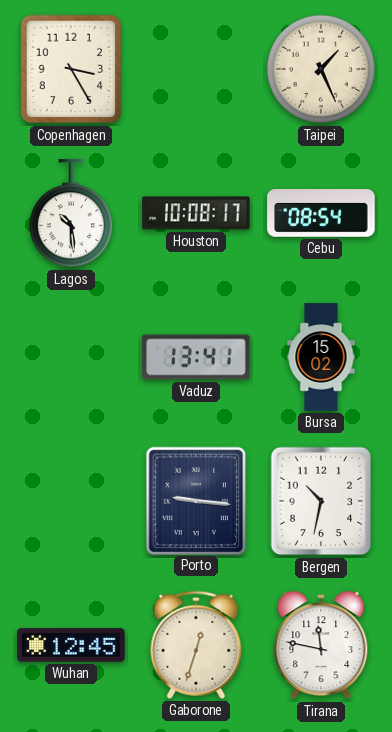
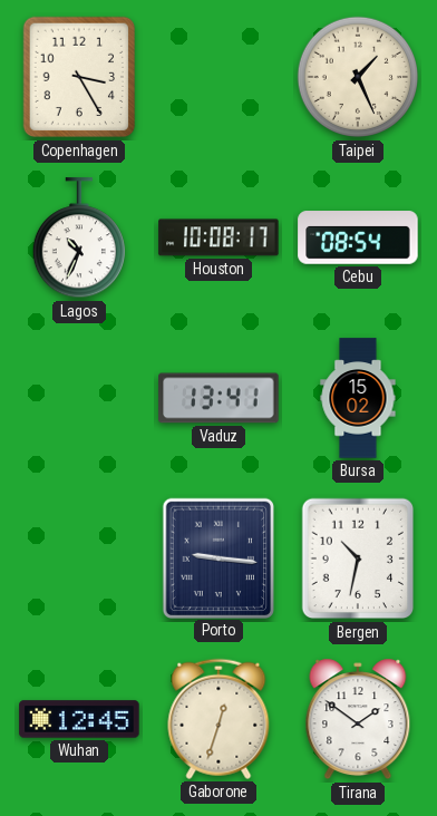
Lagos: 10:29 -> 10:34
Tirana: 11:47 -> 1:51
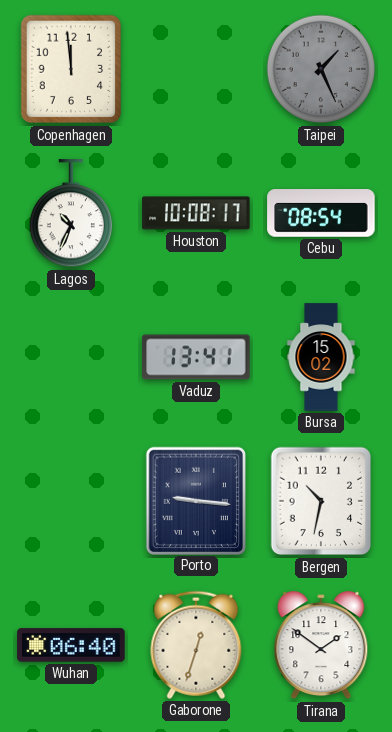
Copenhagen: 3:25 -> 11:59
Taipei dial: cream -> grey
Wuhan: 12:45 -> 06:40
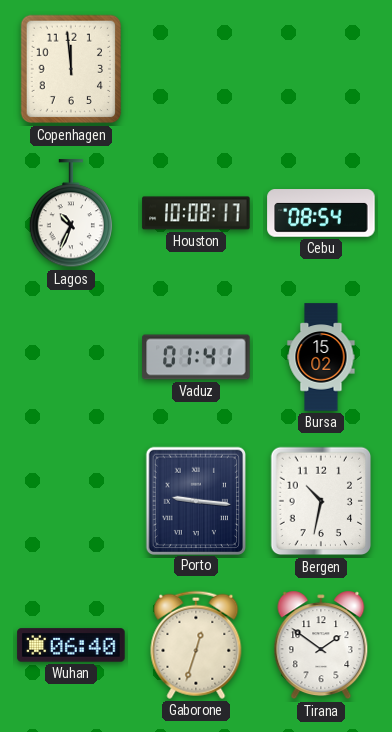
Taipei: 1:26 -> none
Vaduz: 13:41 -> 01:41
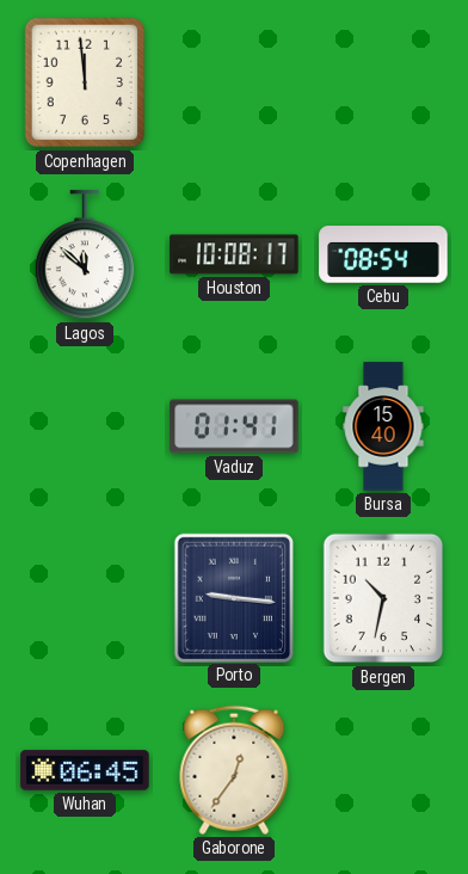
Lagos: 10:34 -> 11:52
Bursa: 15:02 -> 15:40
Wuhan: 06:40 -> 06:45
Gaborone: 12:33 -> 12:36
Tirana: 1:51 -> none
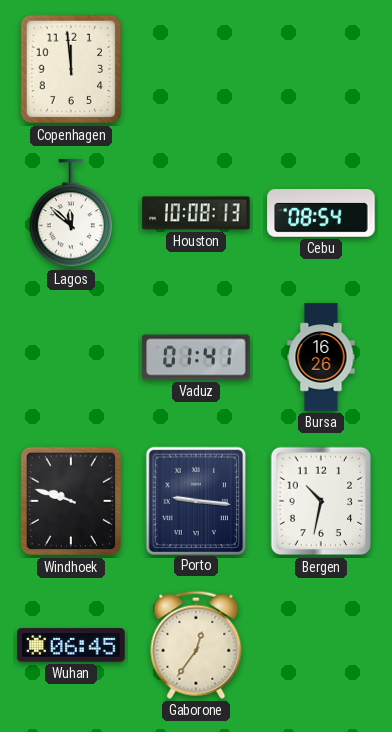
Houston: 10:08:17 -> 10:08:13
Bursa: 15:40 -> 16:26
Windhoek: none -> 9:48
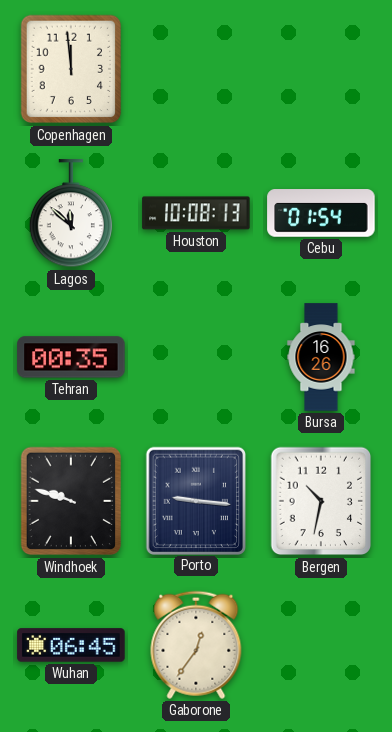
Cebu: 08:54 -> 01:54
Tehran: none -> 00:35
Vaduz: 01:41 -> none
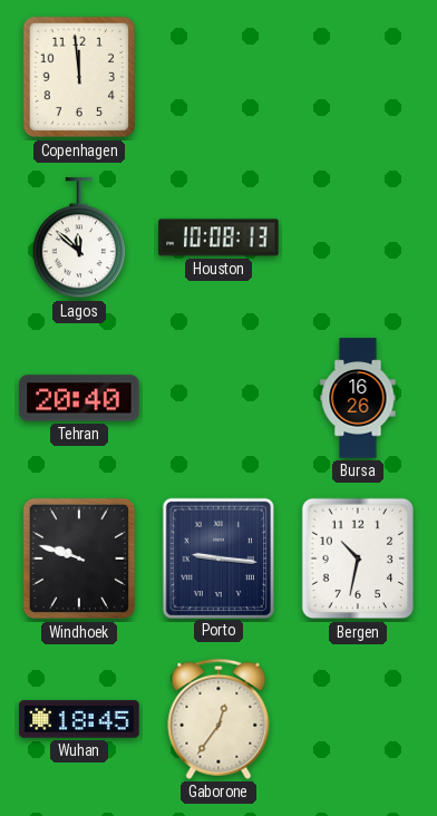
Cebu: 01:54 -> none
Tehran: 00:35 -> 20:40
Wuhan: 06:45 -> 18:45
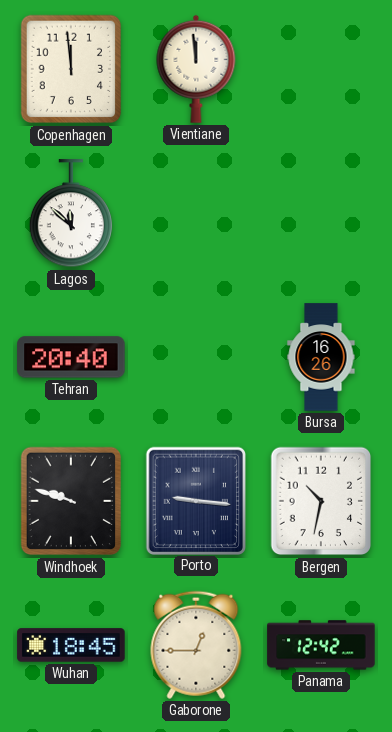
Vientiane: none -> 11:59
Houston: 10:08 -> none
Gaborone: 12:36 -> 12:45
Panama: none -> 12:42
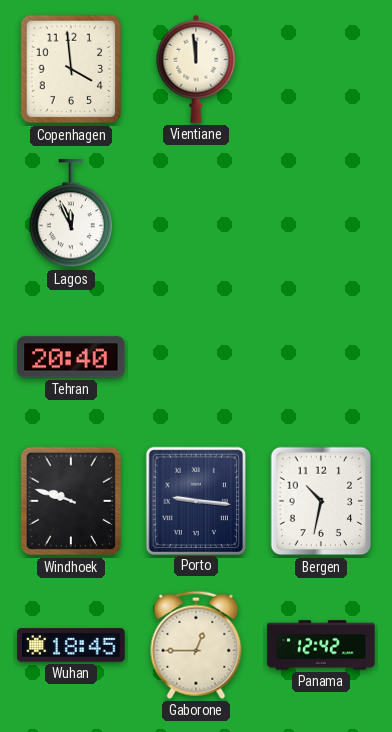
Copenhagen: 11:59 -> 3:59
Lagos: 11:52 -> 11:56
Bursa: 16:26 -> none
